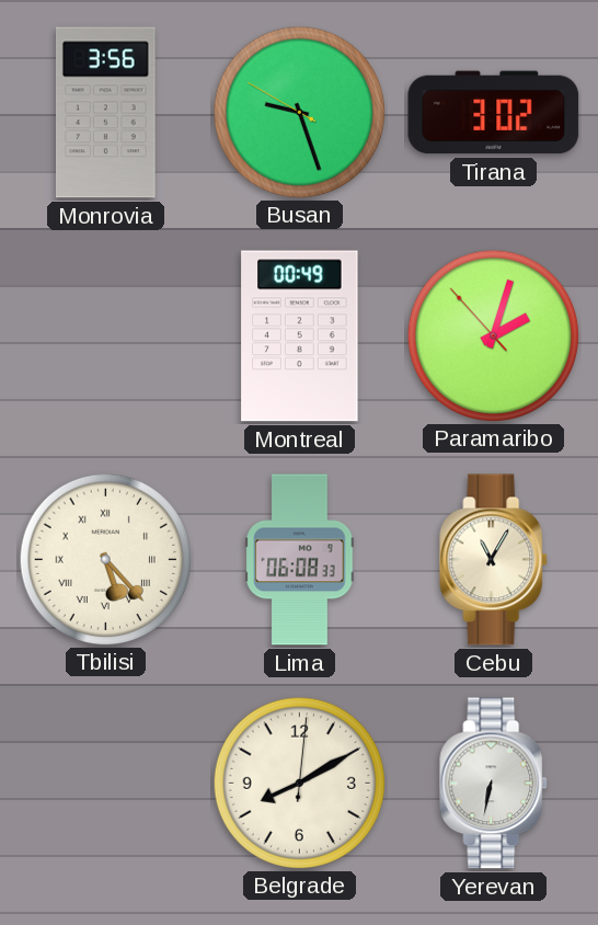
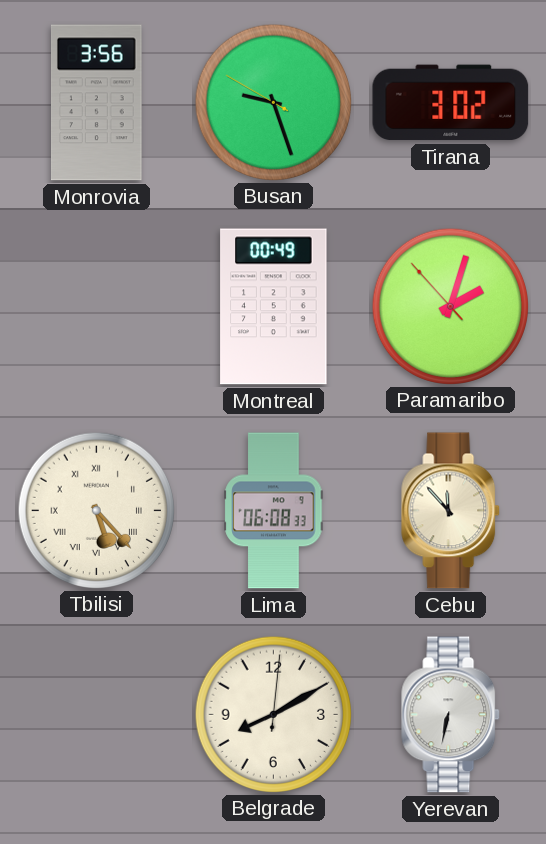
Cebu: 11:05 -> 11:53
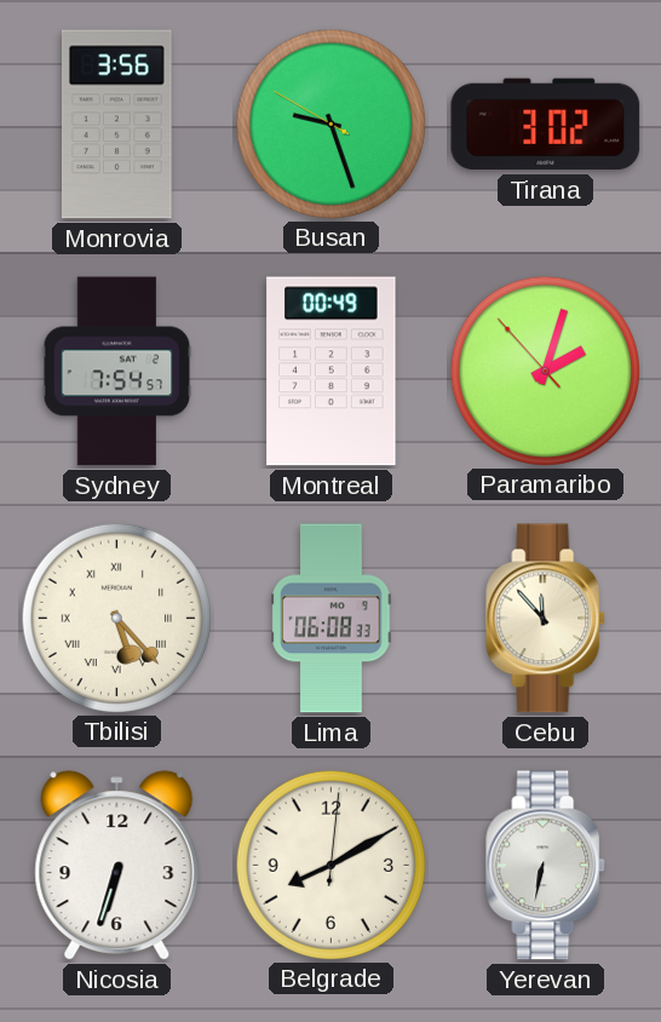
Sydney: none -> 7:54
Nicosia: none -> 6:33
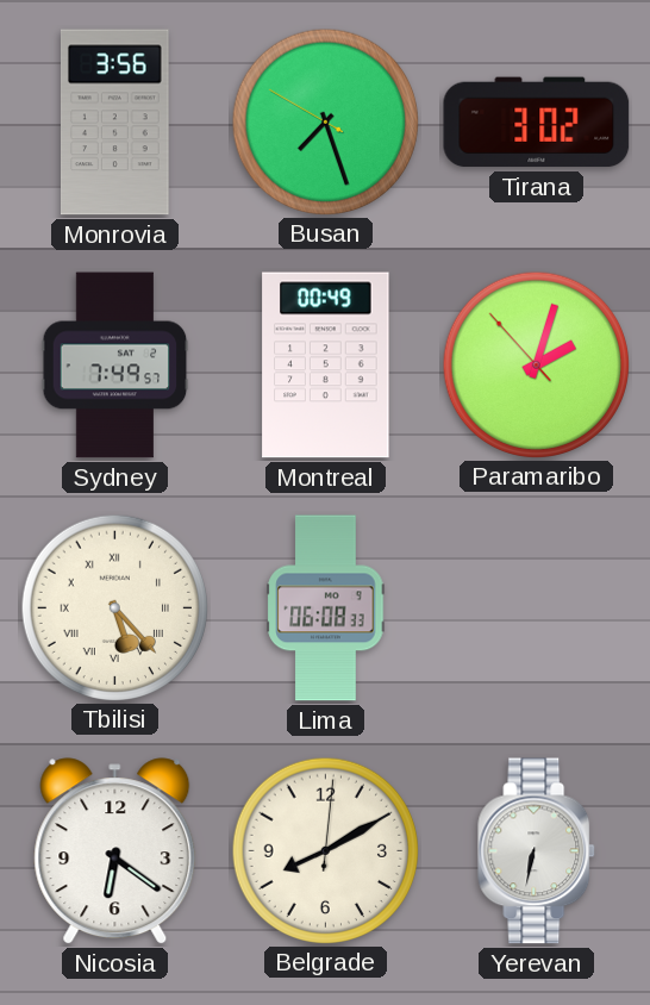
Busan: 9:26 -> 7:26
Sydney: 7:54 -> 7:49
Cebu: 11:53 -> none
Nicosia: 6:33 -> 6:21
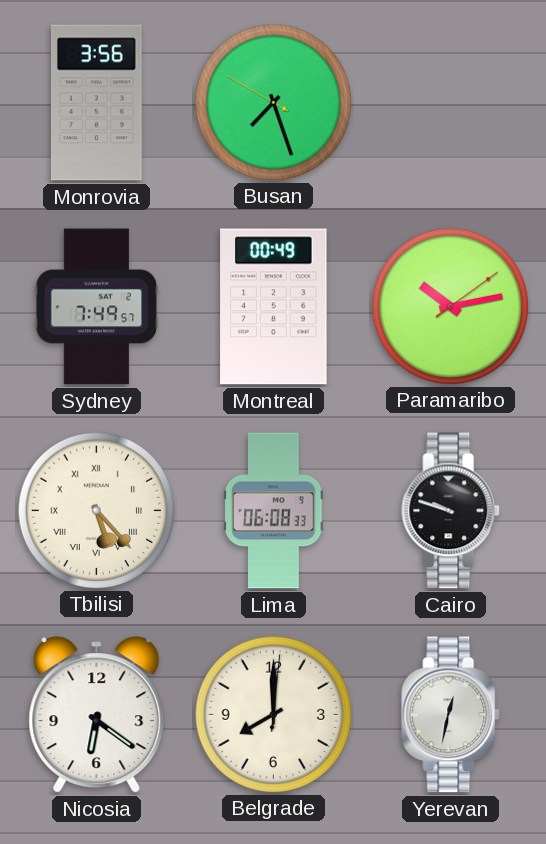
Tirana: 3:02 -> none
Paramaribo: 2:02 -> 10:13
Cairo: none -> 9:48
Belgrade: 8:10 -> 8:00
Yerevan: 6:32 -> 12:32
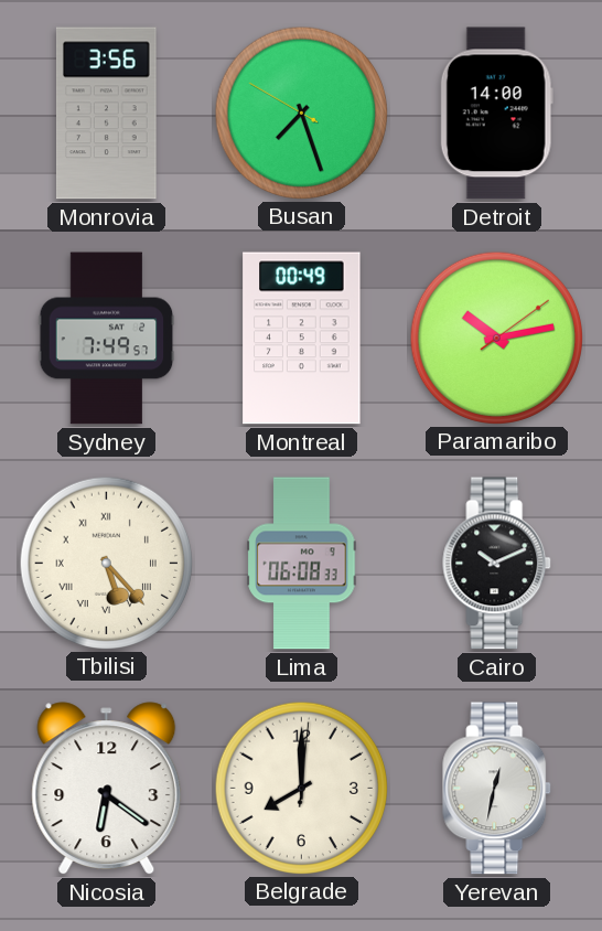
Detroit: none -> 14:00
Cairo: 9:48 -> 10:11
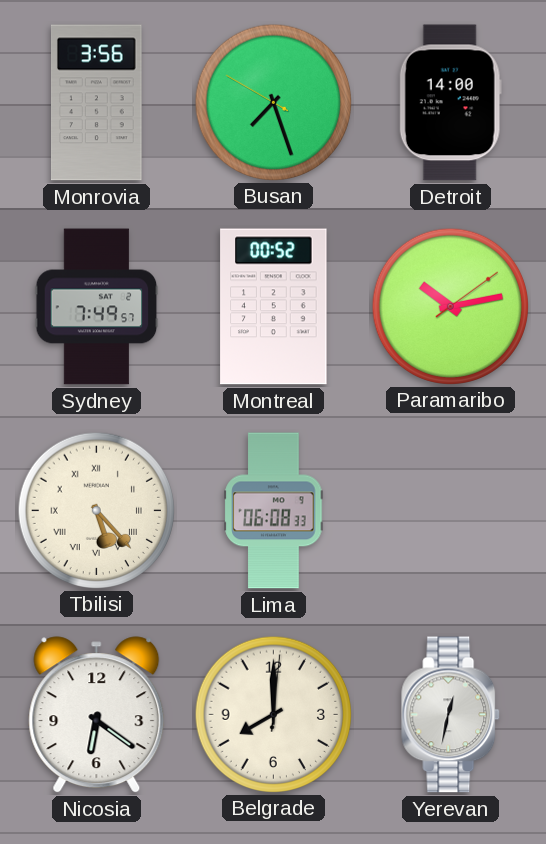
Montreal: 00:49 -> 00:52
Cairo: 10:11 -> none
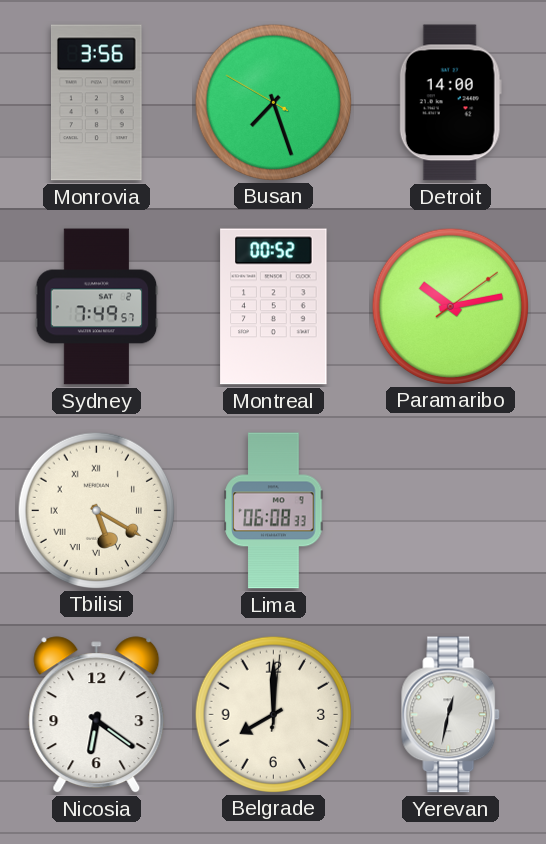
Tbilisi: 5:23 -> 5:20
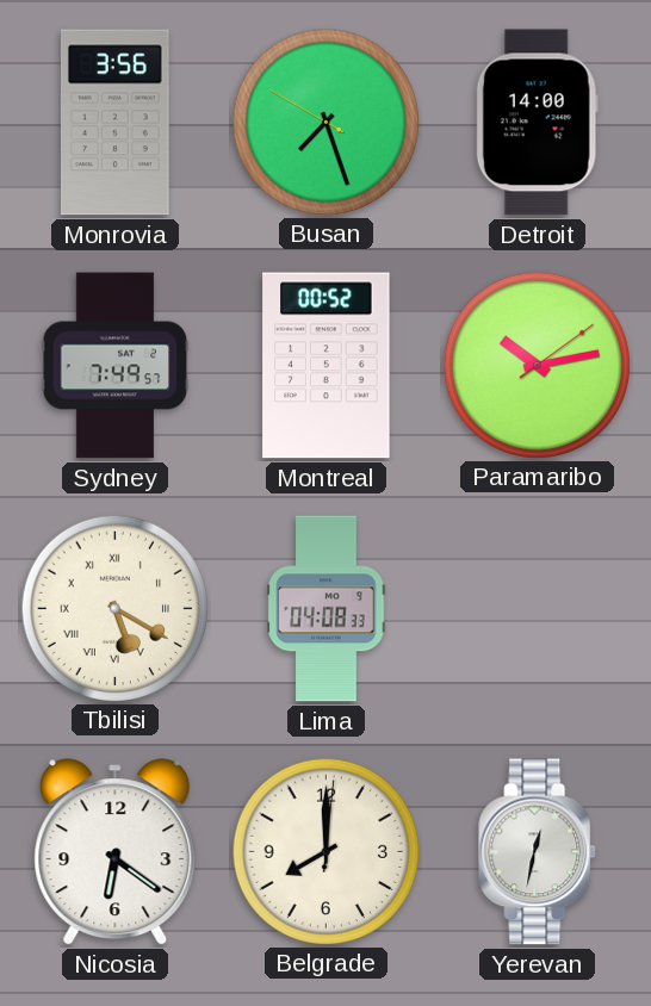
Lima: 06:08 -> 04:08
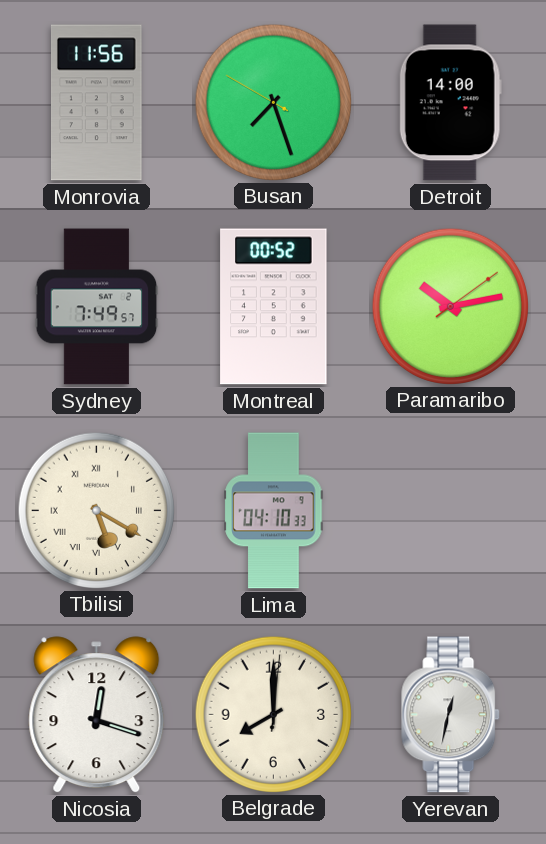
Monrovia: 3:56 -> 11:56
Lima: 04:08 -> 04:10
Nicosia: 6:21 -> 12:18
